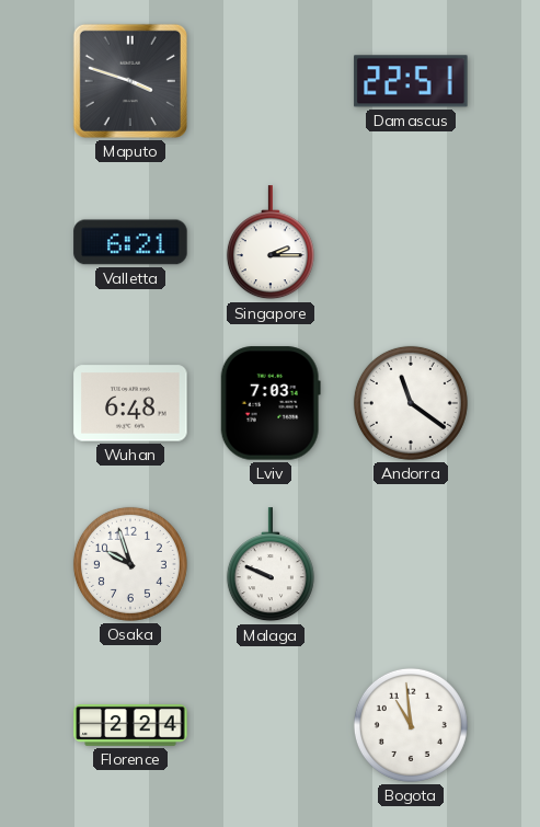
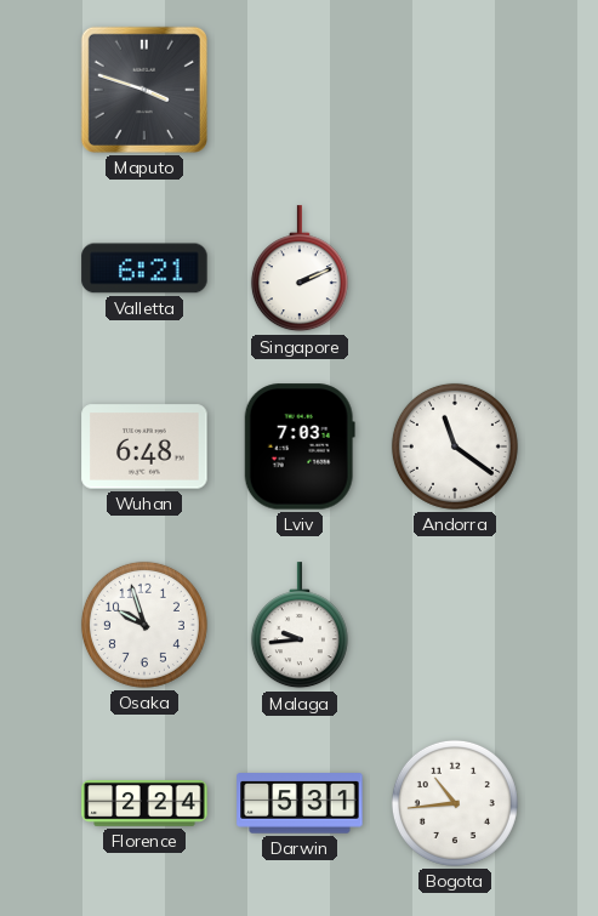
Damascus: 22:51 -> none
Singapore: 2:15 -> 2:11
Malaga: 9:49 -> 9:44
Darwin: none -> 5:31
Bogota: 10:59 -> 10:44
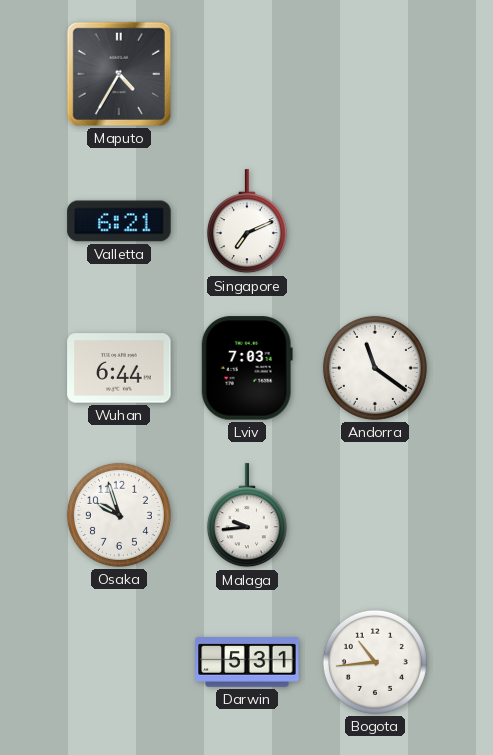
Maputo: 3:48 -> 4:35
Singapore: 2:11 -> 7:11
Wuhan: 6:48 -> 6:44
Florence: 2:24 -> none
